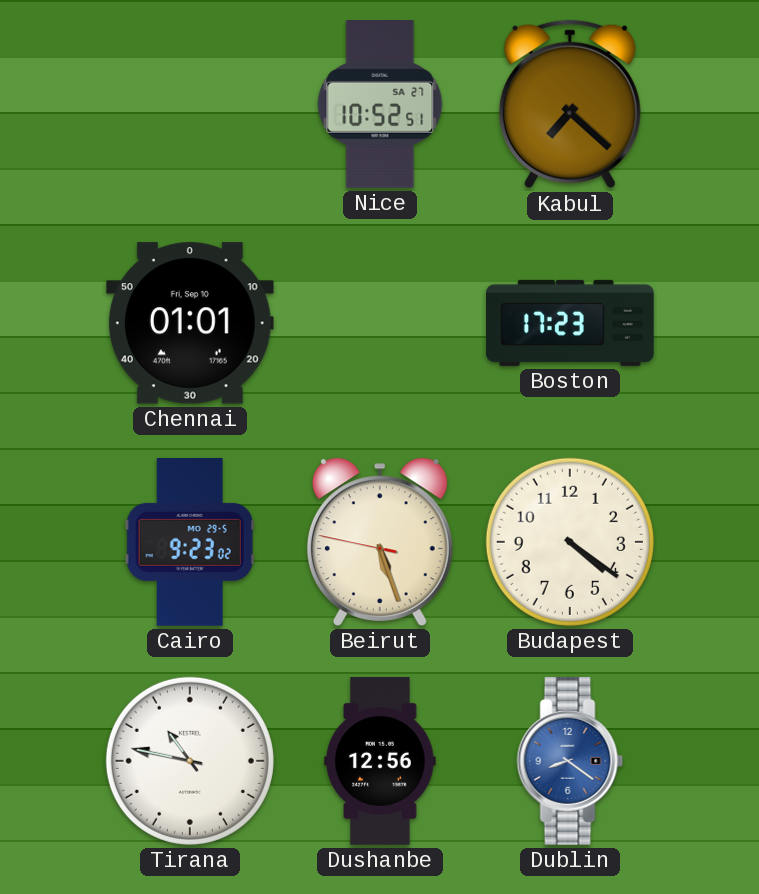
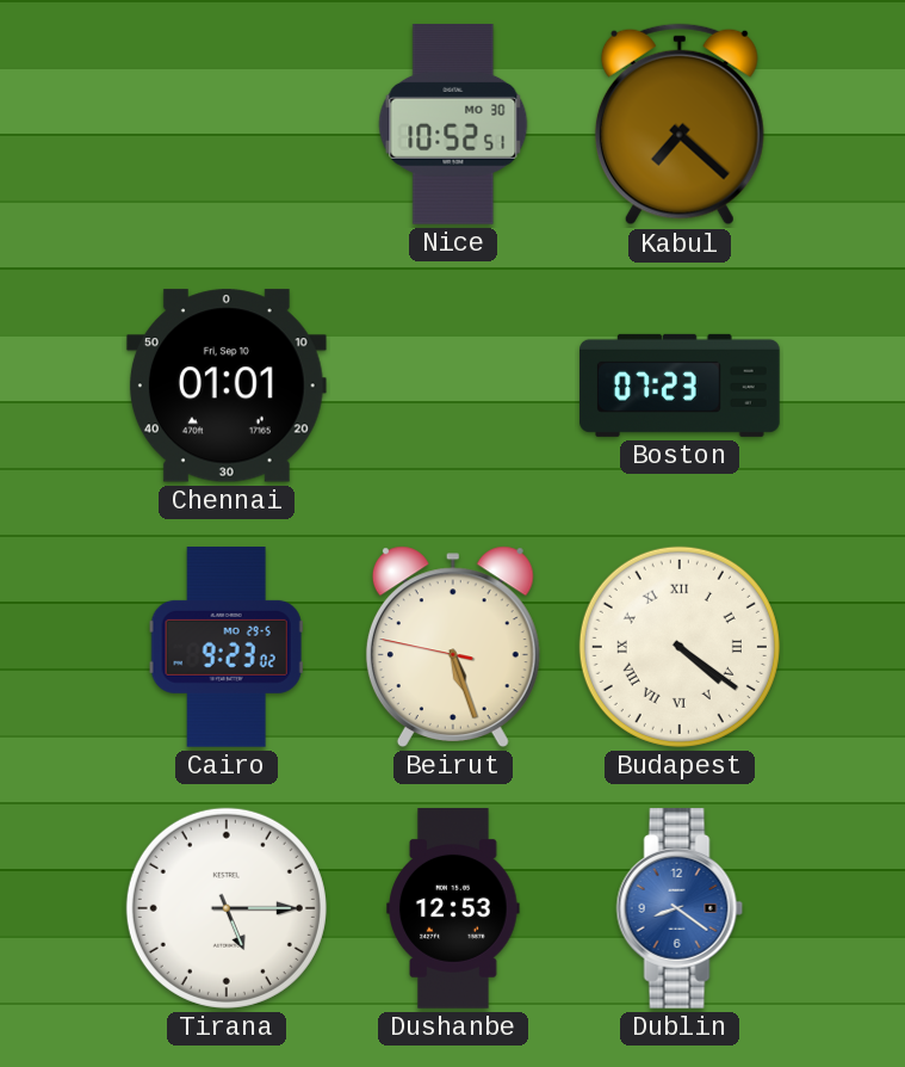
Nice date: SA 27 -> MO 30
Boston: 17:23 -> 07:23
Budapest numerals: Arabic -> Roman
Tirana: 10:47 -> 5:15
Dushanbe: 12:56 -> 12:53
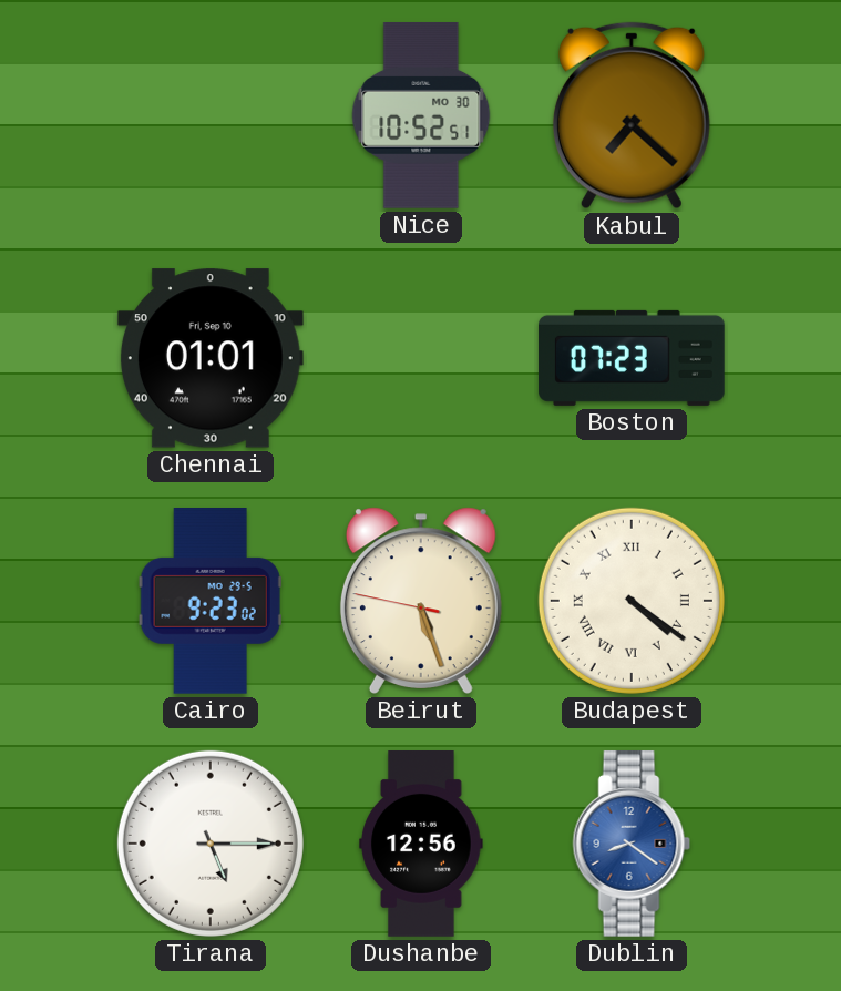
Dushanbe: 12:53 -> 12:56
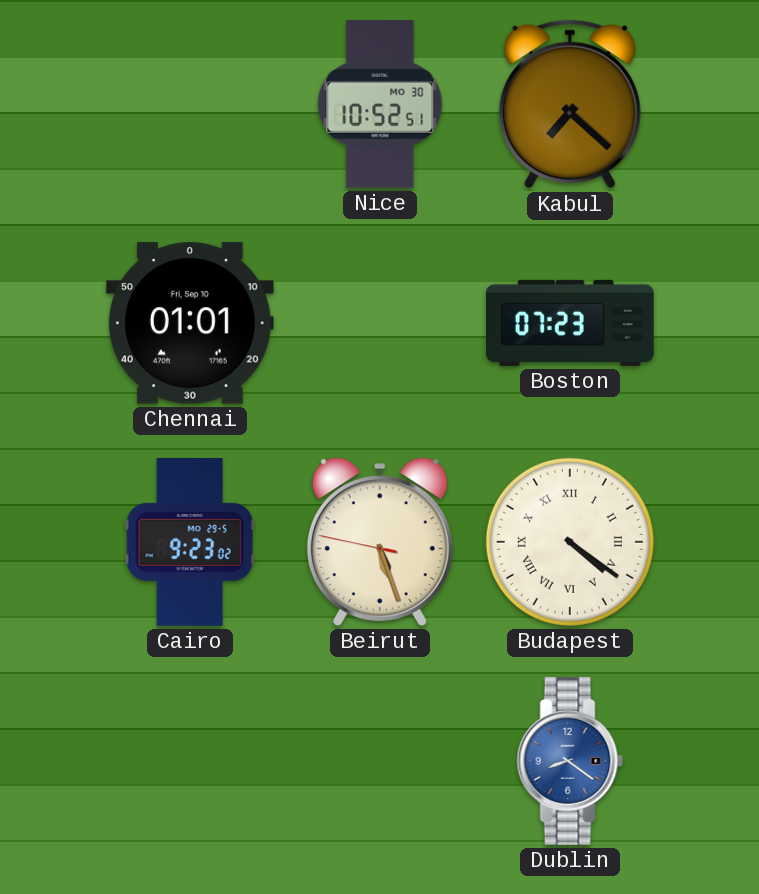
Tirana: 5:15 -> none
Dushanbe: 12:56 -> none
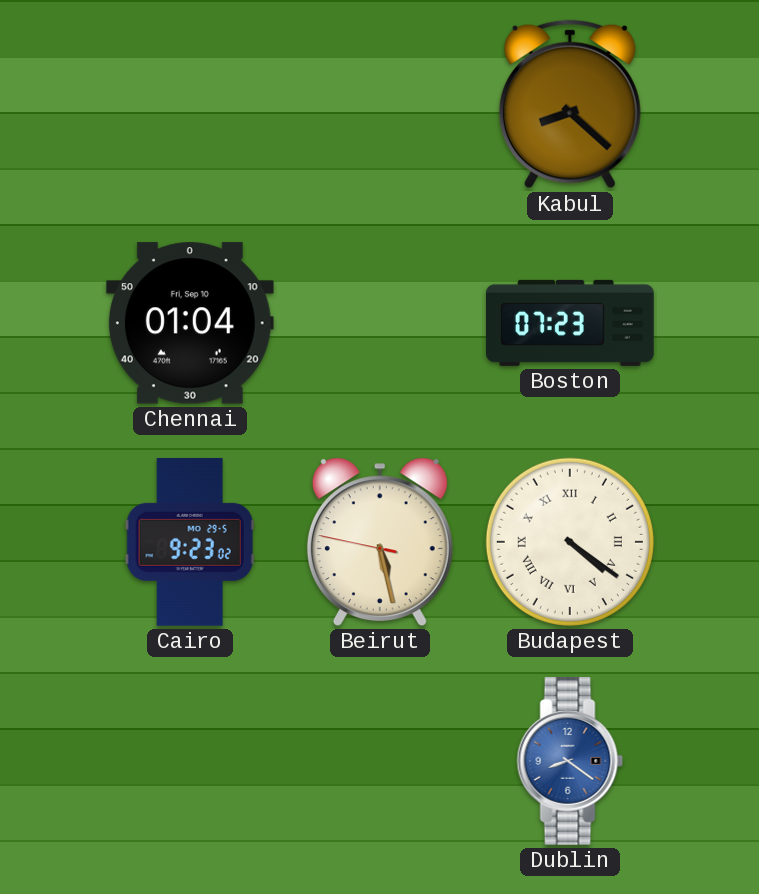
Nice: 10:52 -> none
Kabul: 7:22 -> 8:22
Chennai: 01:01 -> 01:04
Beirut: 5:26 -> 5:27
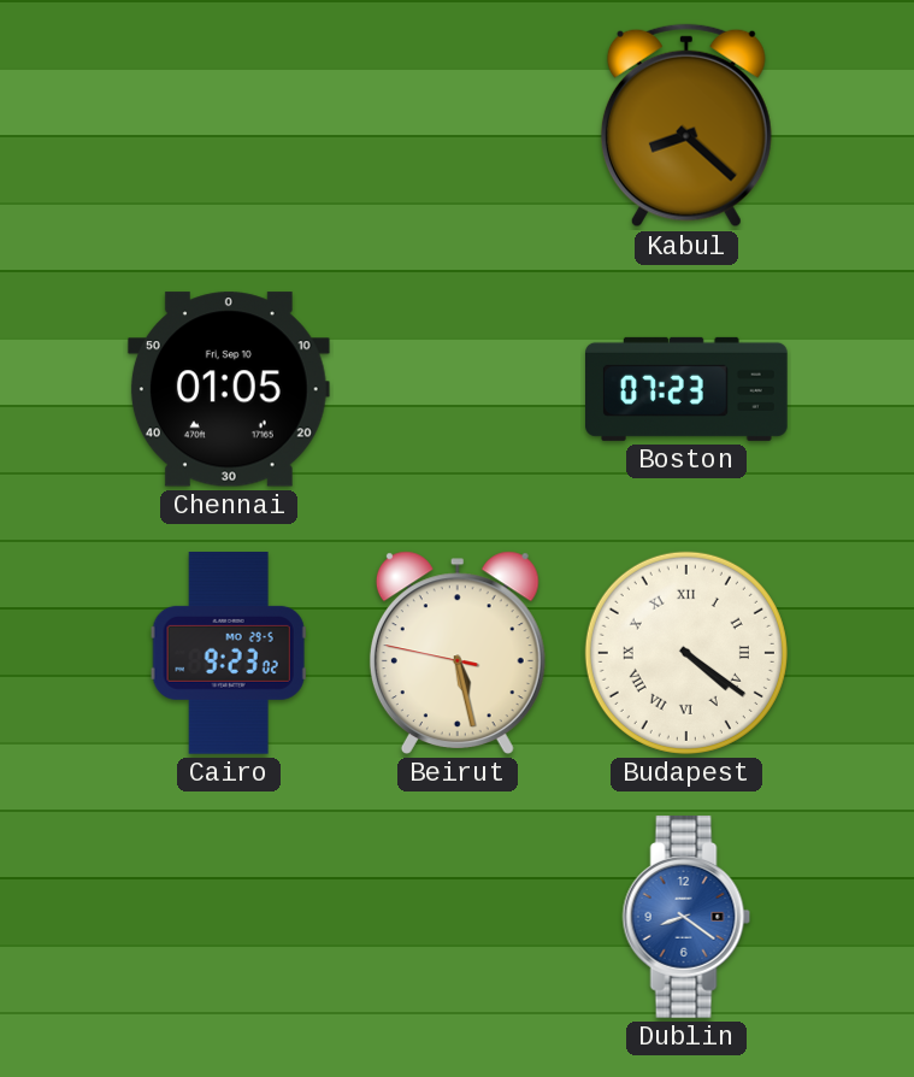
Chennai: 01:04 -> 01:05
